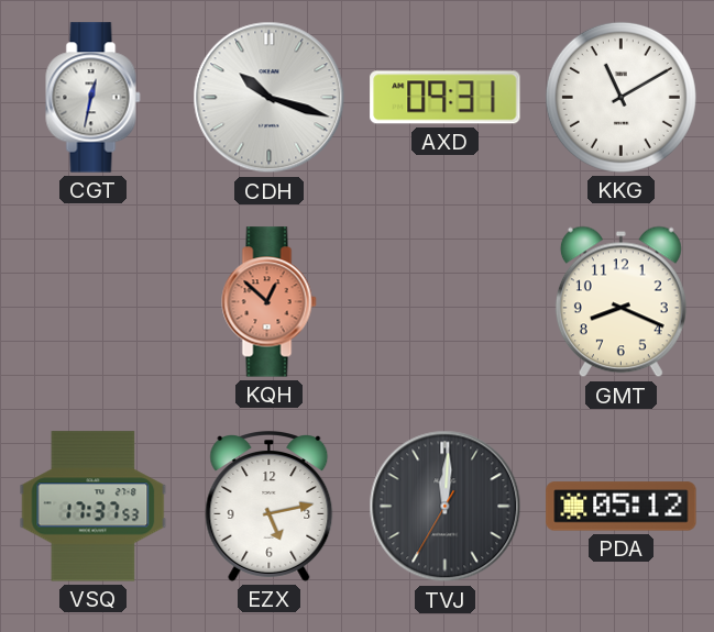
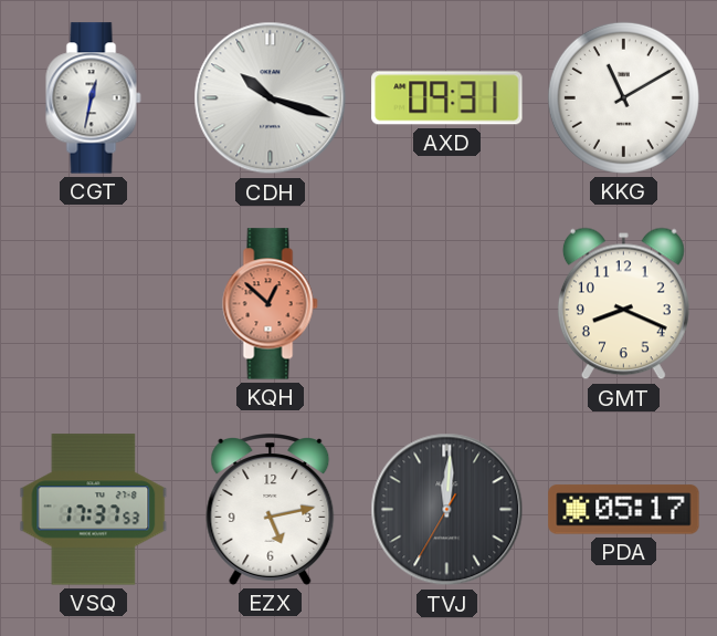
PDA: 05:12 -> 05:17
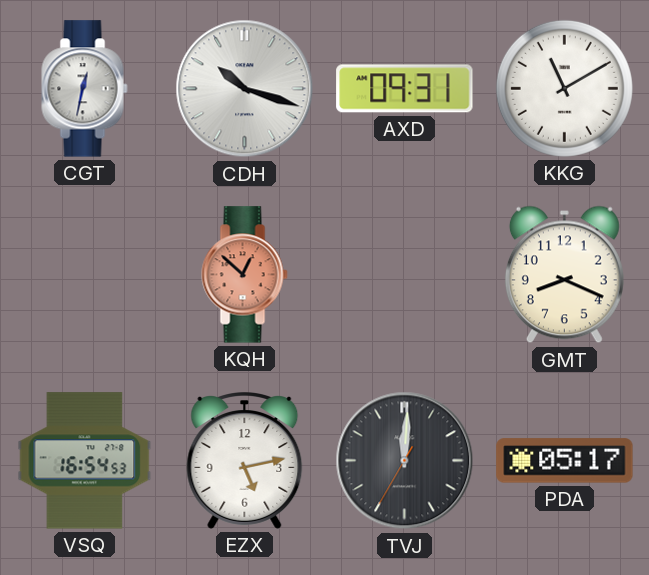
VSQ: 17:37 -> 16:54
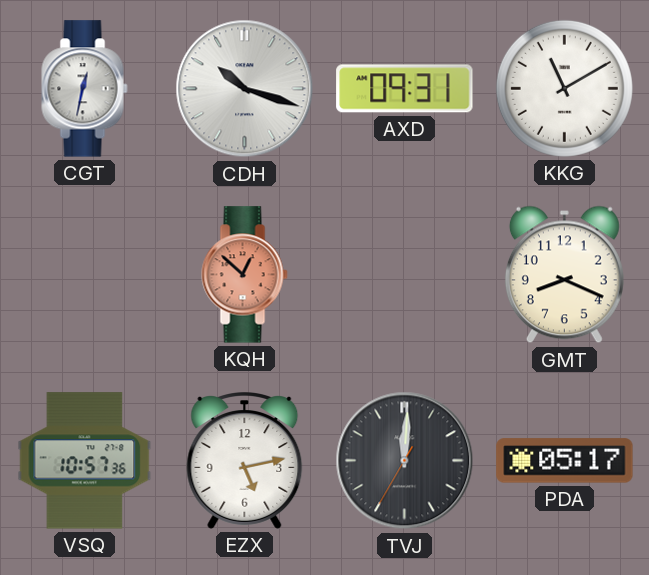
VSQ: 16:54 -> 10:57
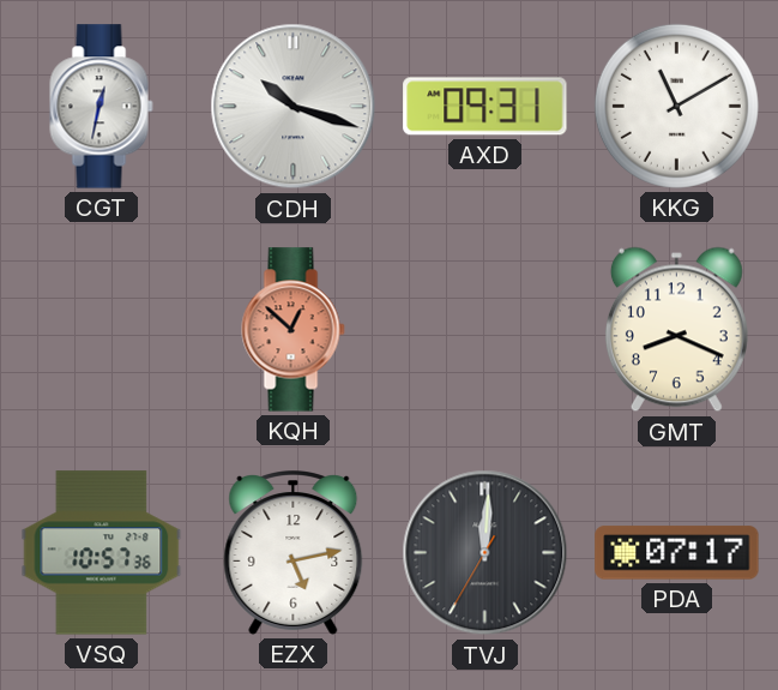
PDA: 05:17 -> 07:17
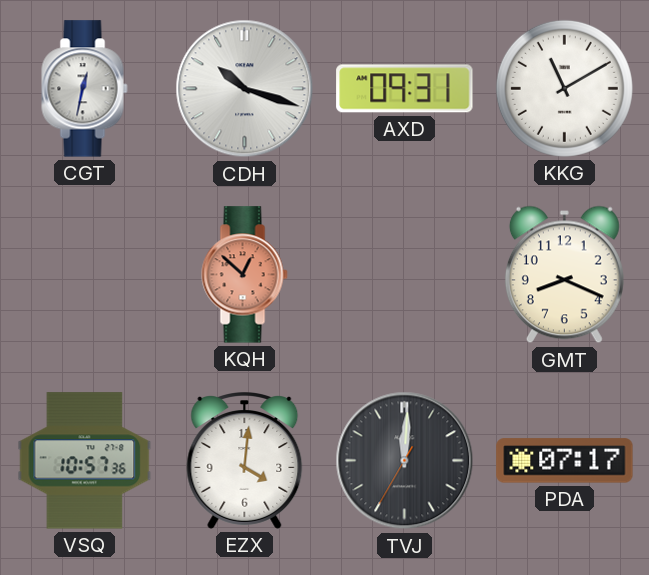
EZX: 5:13 -> 4:01
